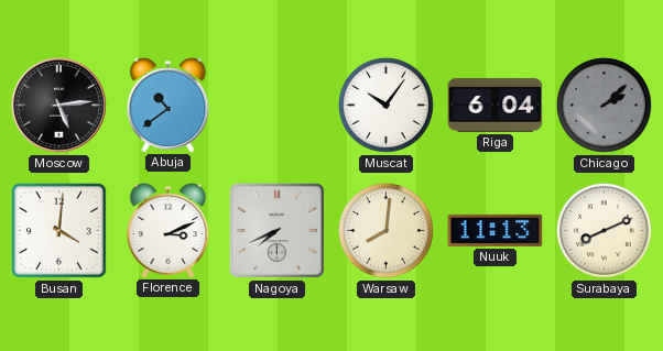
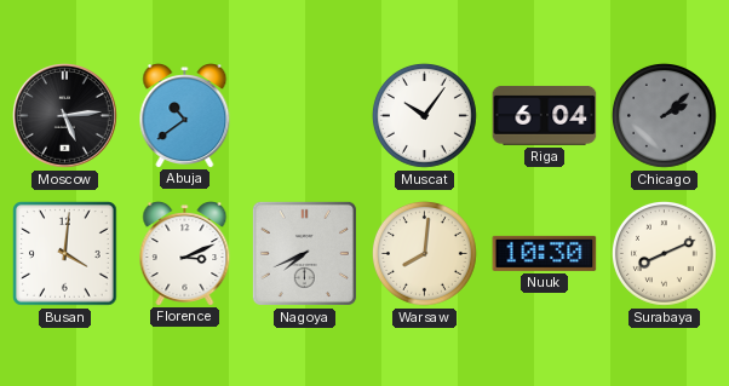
Nuuk: 11:13 -> 10:30
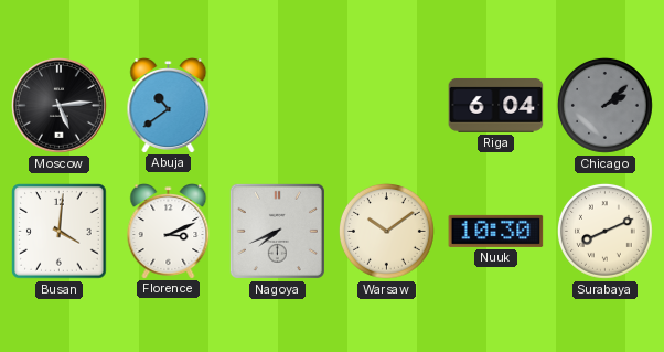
Muscat: 10:06 -> none
Warsaw: 8:01 -> 10:09
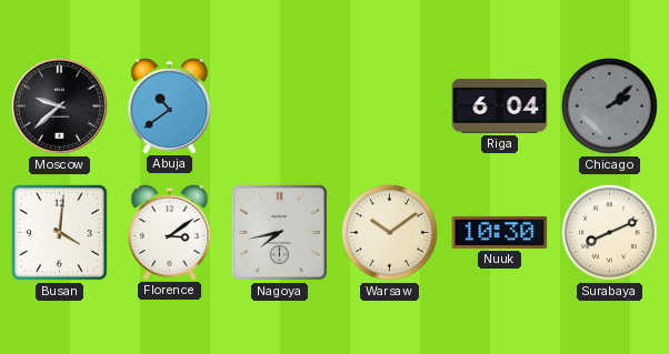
Moscow: 5:14 -> 9:38
Florence: 3:11 -> 3:09
Nagoya: 7:41 -> 7:43
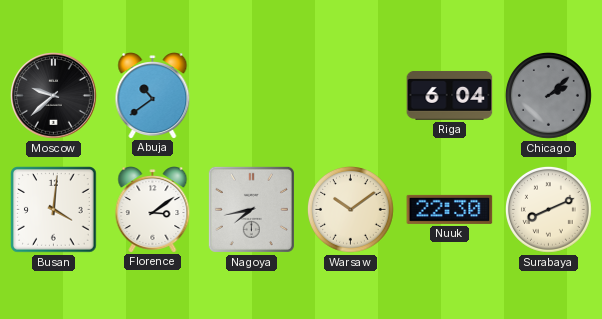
Nuuk: 10:30 -> 22:30
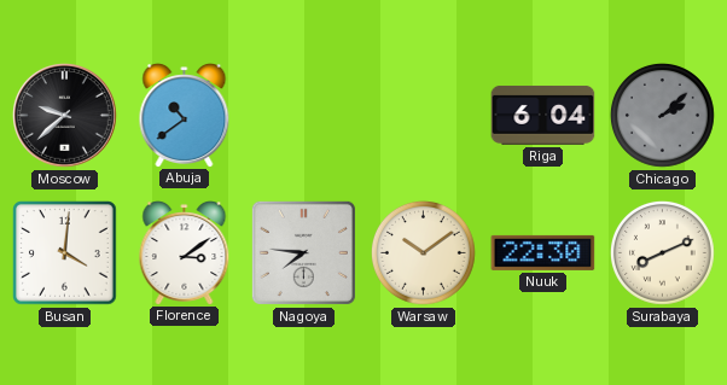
Nagoya: 7:43 -> 7:46
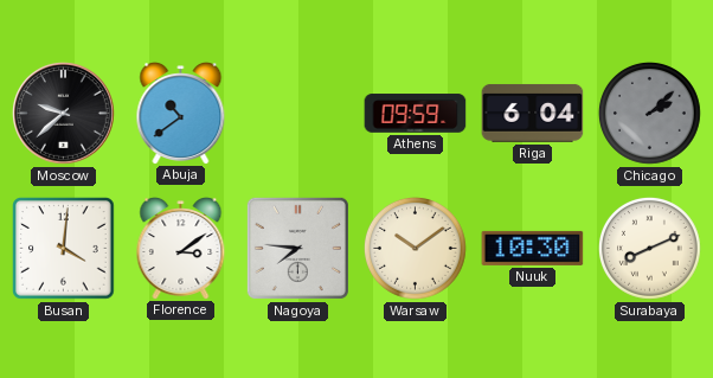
Athens: none -> 09:59
Nuuk: 22:30 -> 10:30
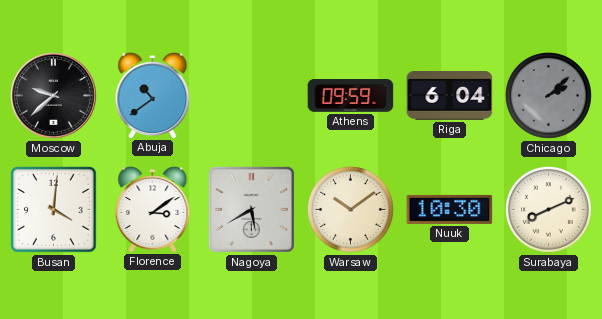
Nagoya: 7:46 -> 5:40
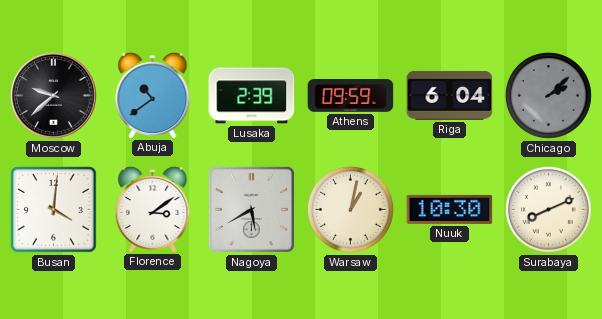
Lusaka: none -> 2:39
Warsaw: 10:09 -> 1:02
